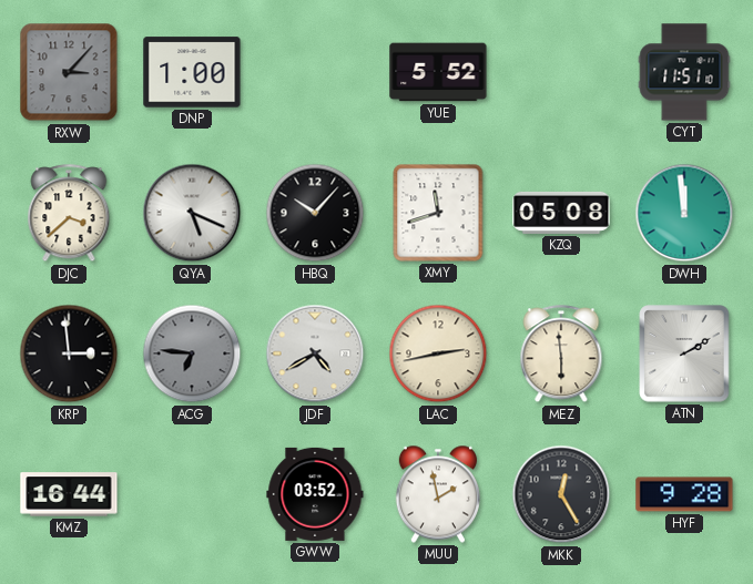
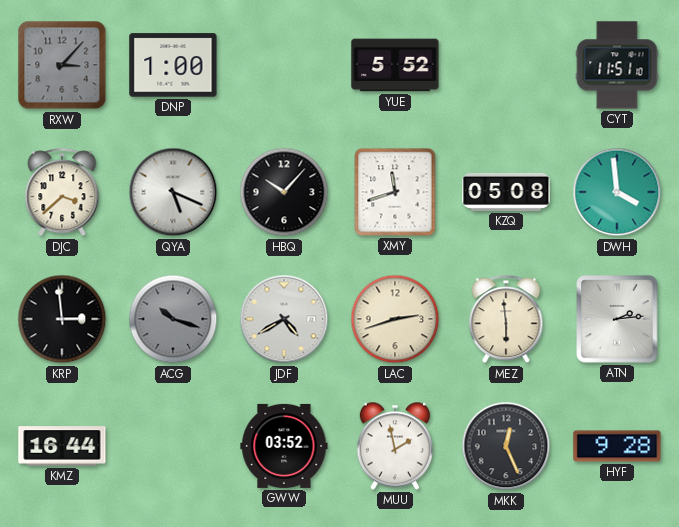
DWH: 11:59 -> 3:59
ACG: 6:46 -> 10:18
LAC: 2:43 -> 2:42
ATN: 2:10 -> 2:14
MKK: 12:25 -> 12:26
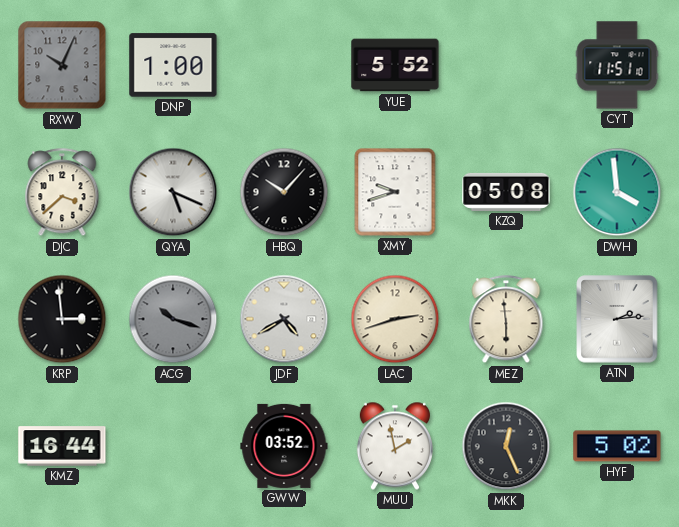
RXW: 3:07 -> 10:04
XMY: 11:42 -> 9:42
HYF: 9:28 -> 5:02
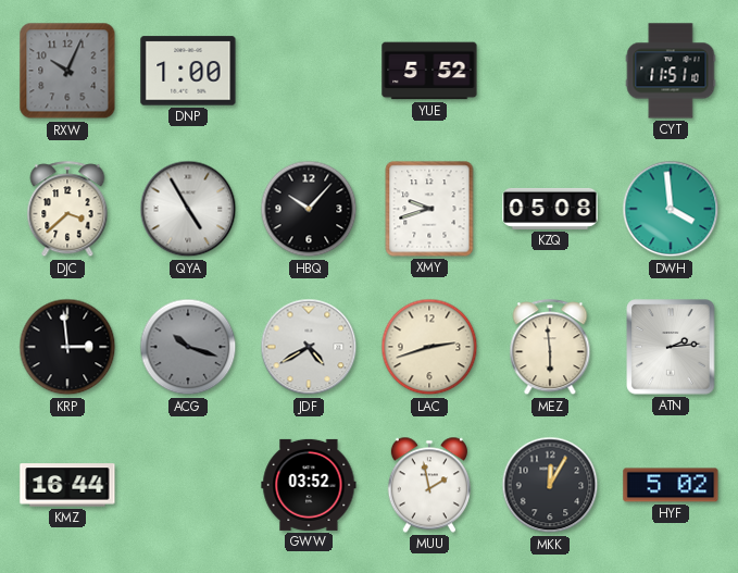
QYA: 5:19 -> 4:55
MKK: 12:26 -> 12:05
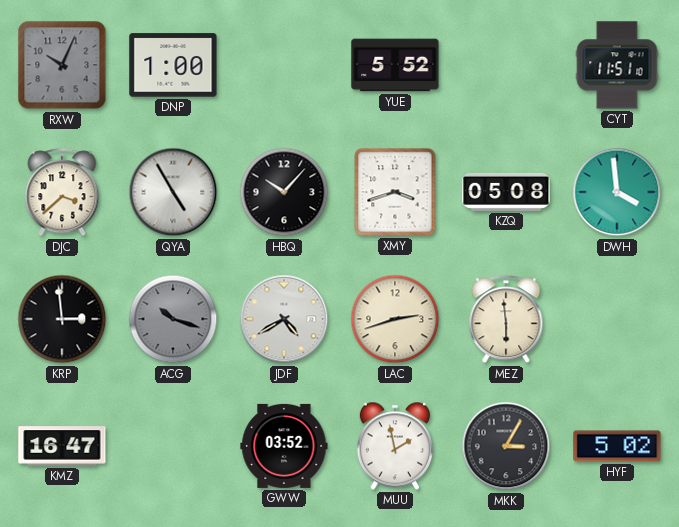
XMY: 9:42 -> 3:42
ATN: 2:14 -> none
KMZ: 16:44 -> 16:47
MKK: 12:05 -> 3:05
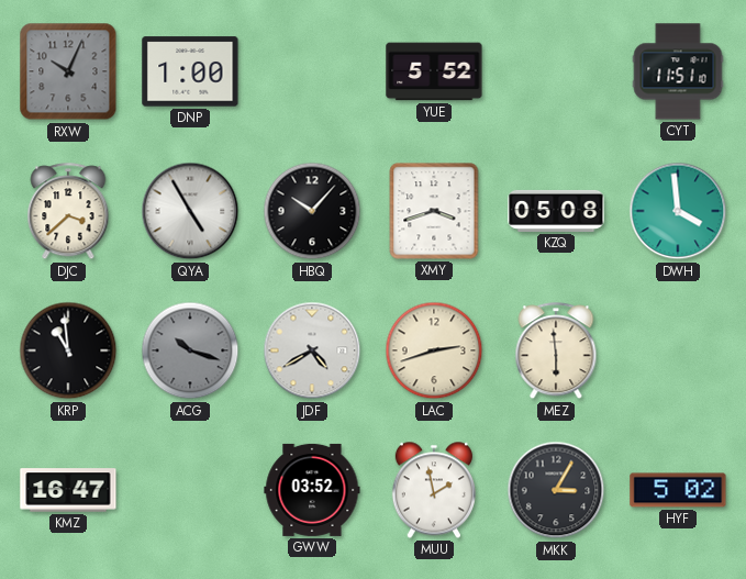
KRP: 2:59 -> 10:59
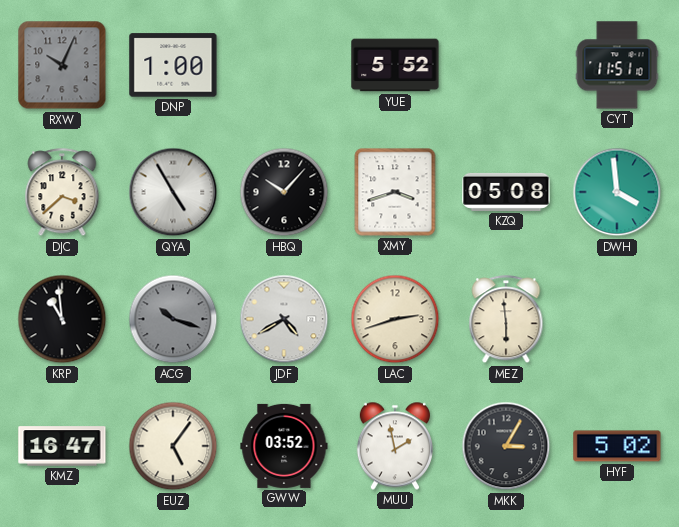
EUZ: none -> 5:06
